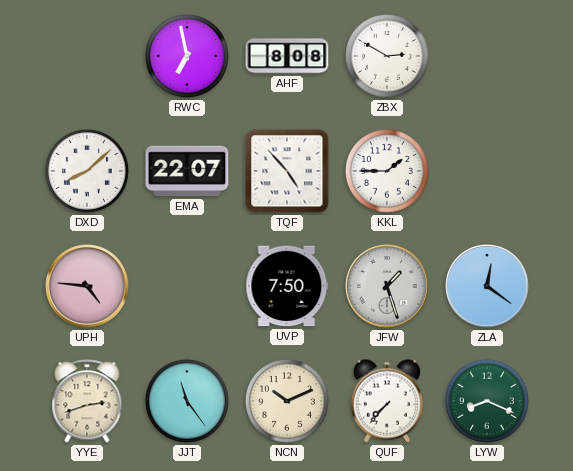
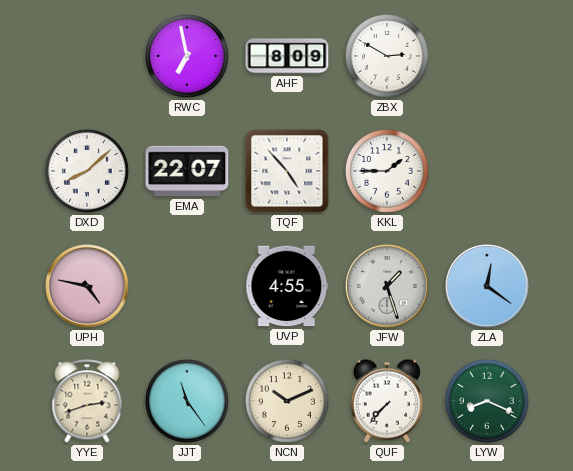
AHF: 8:08 -> 8:09
UPH: 4:46 -> 4:47
UVP: 7:50 -> 4:55
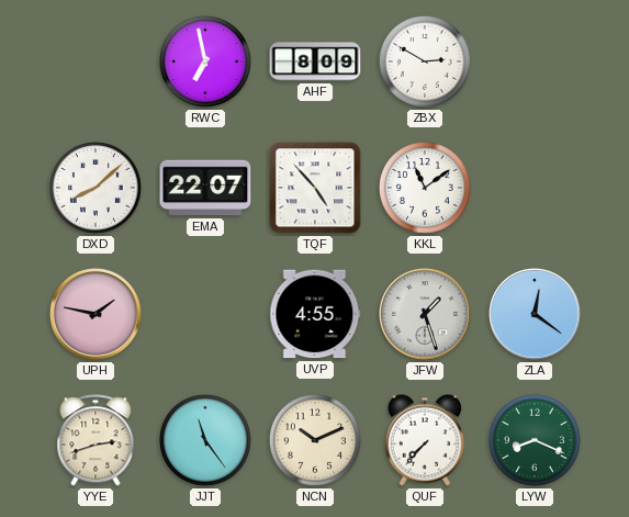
KKL: 1:45 -> 11:09
UPH: 4:47 -> 1:47
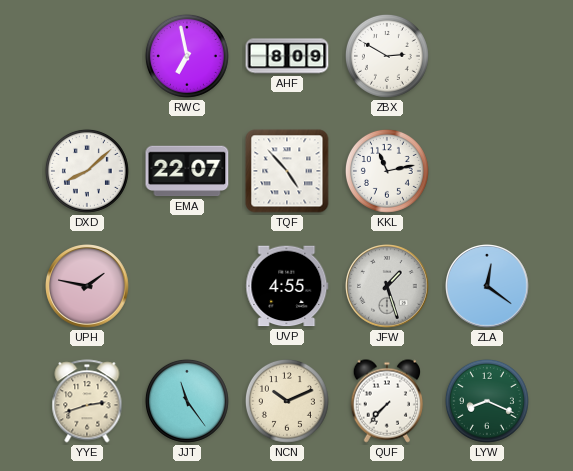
KKL: 11:09 -> 11:13
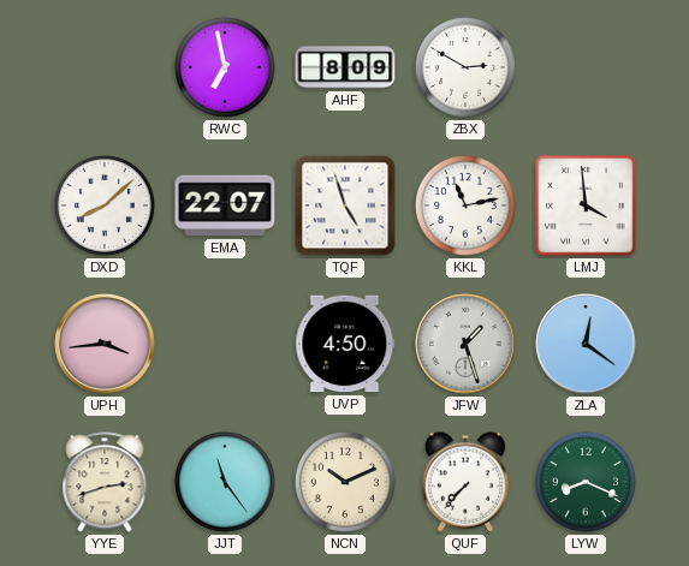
TQF: 4:53 -> 4:57
LMJ: none -> 3:59
UPH: 1:47 -> 3:44
UVP: 4:55 -> 4:50
